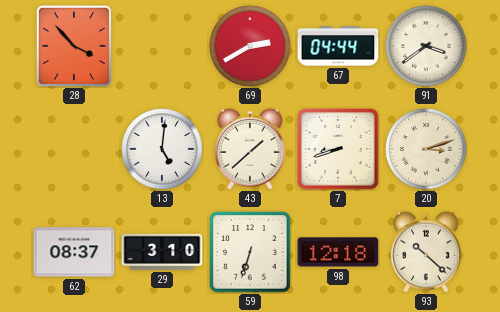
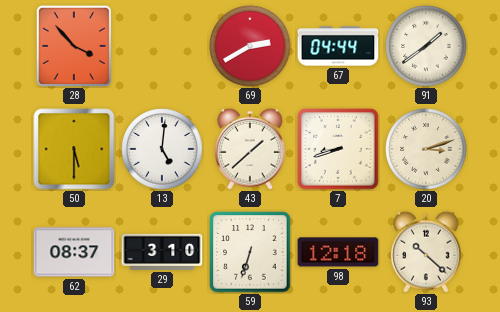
91: 3:39 -> 1:39
50: none -> 5:30
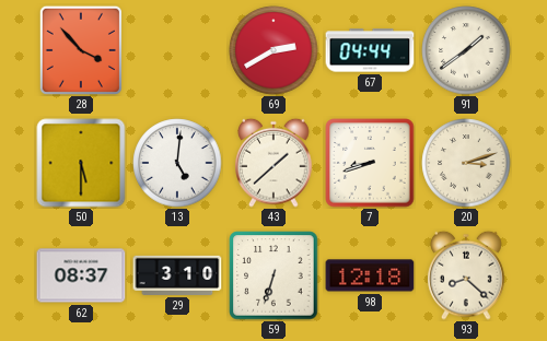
93: 10:22 -> 8:22
